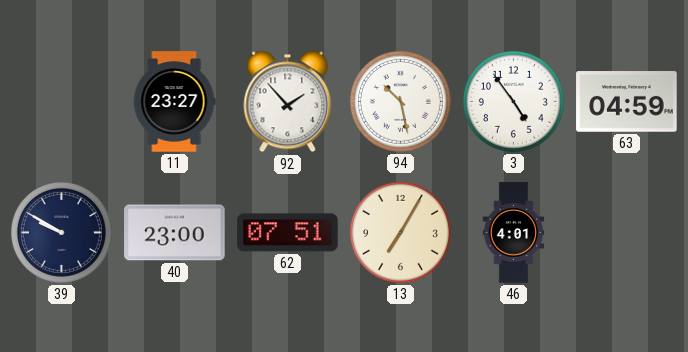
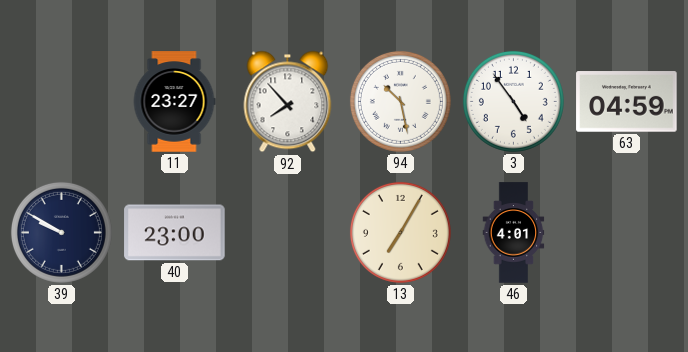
92: 1:53 -> 7:53
62: 07:51 -> none
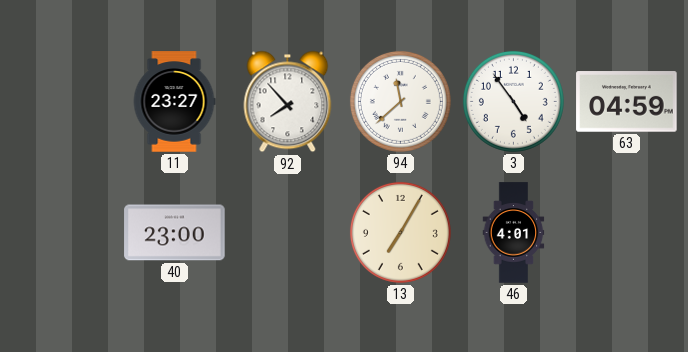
94: 10:28 -> 11:38
39: 9:50 -> none
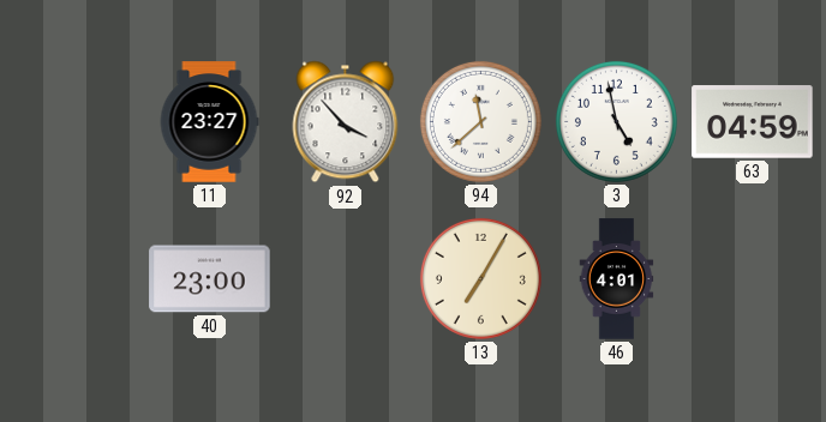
92: 7:53 -> 3:53
3: 4:54 -> 4:58
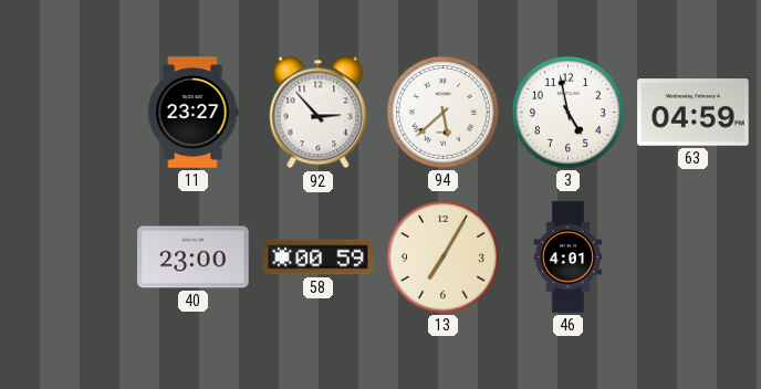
92: 3:53 -> 2:53
94: 11:38 -> 5:38
58: none -> 00:59
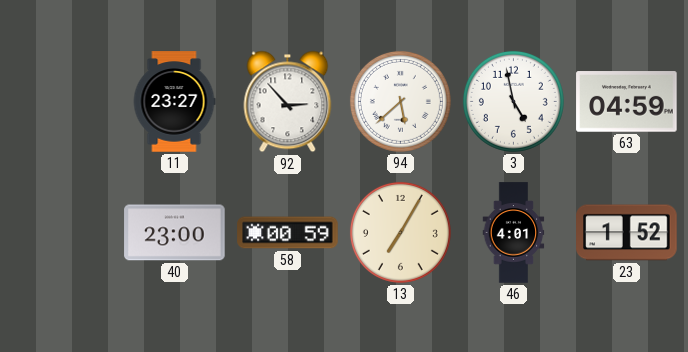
23: none -> 1:52
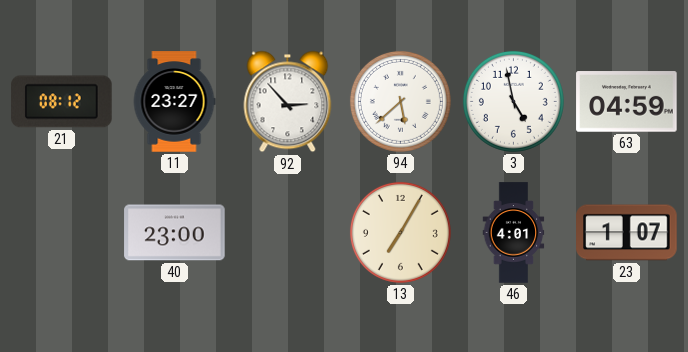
21: none -> 08:12
58: 00:59 -> none
23: 1:52 -> 1:07
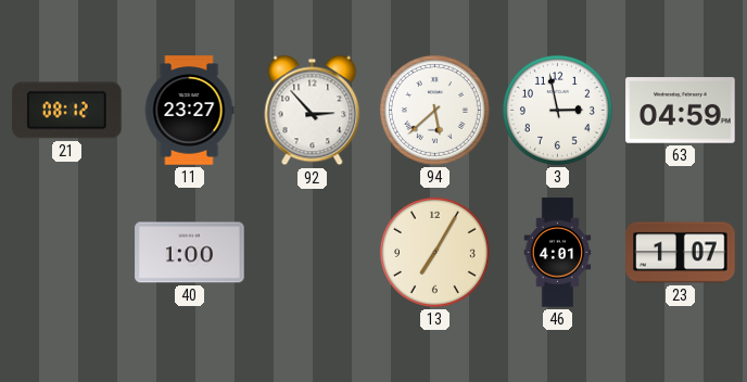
3: 4:58 -> 2:58
40: 23:00 -> 1:00
